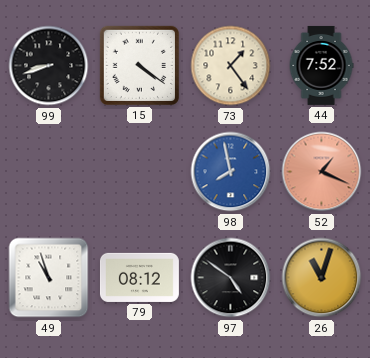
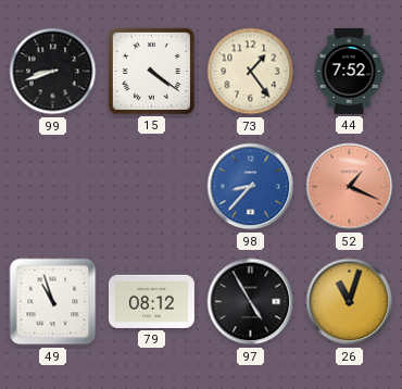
98: 7:58 -> 8:37
97: 4:51 -> 4:55
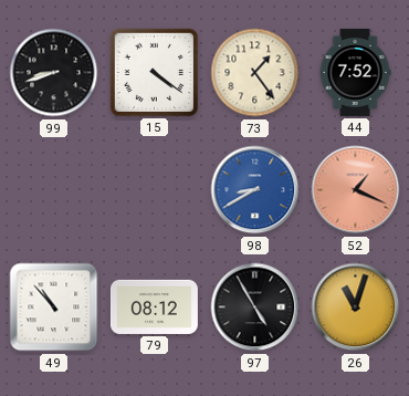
98: 8:37 -> 8:40
49: 10:57 -> 10:53
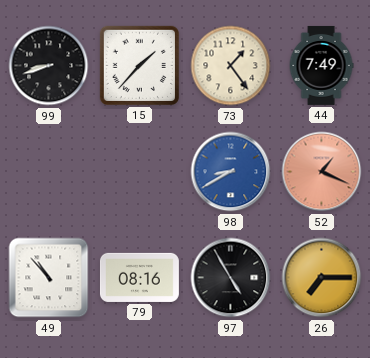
15: 4:21 -> 1:37
44: 7:52 -> 7:49
79: 08:12 -> 08:16
26: 11:03 -> 7:15
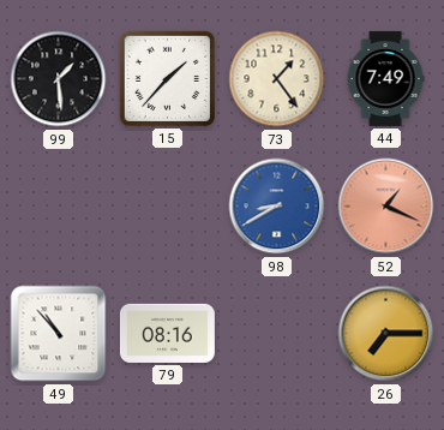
99: 8:42 -> 1:29
97: 4:55 -> none
